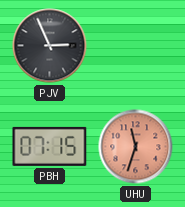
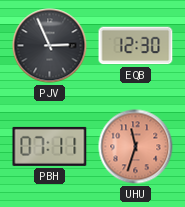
EQB: none -> 12:30
PBH: 07:15 -> 07:11
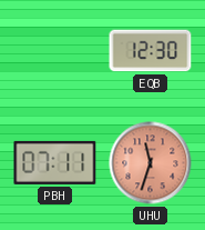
PJV: 2:56 -> none
